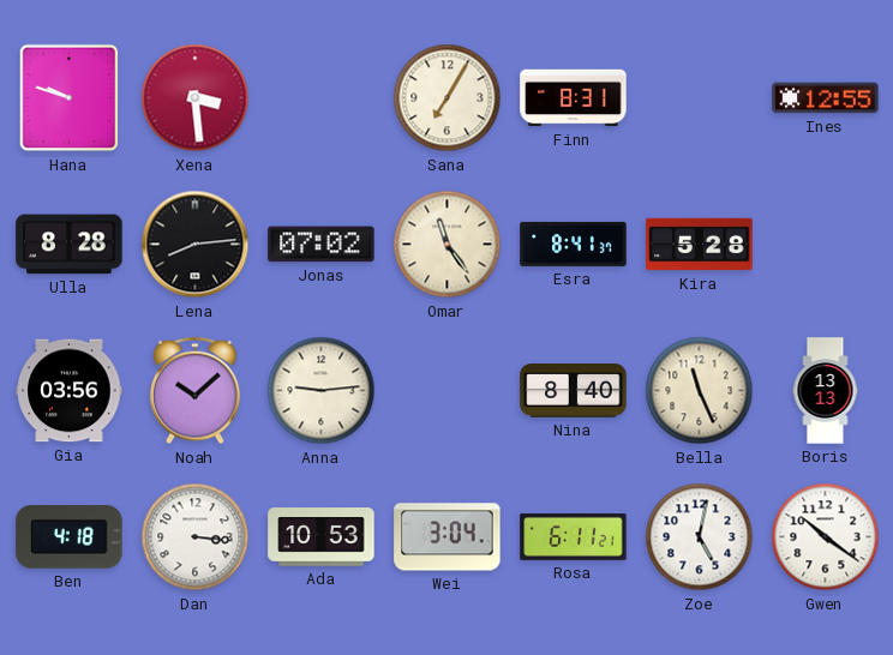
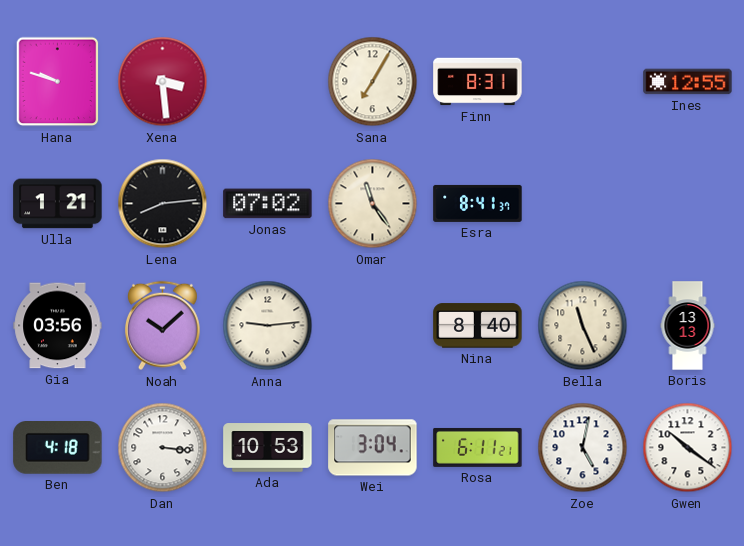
Ulla: 8:28 -> 1:21
Kira: 5:28 -> none
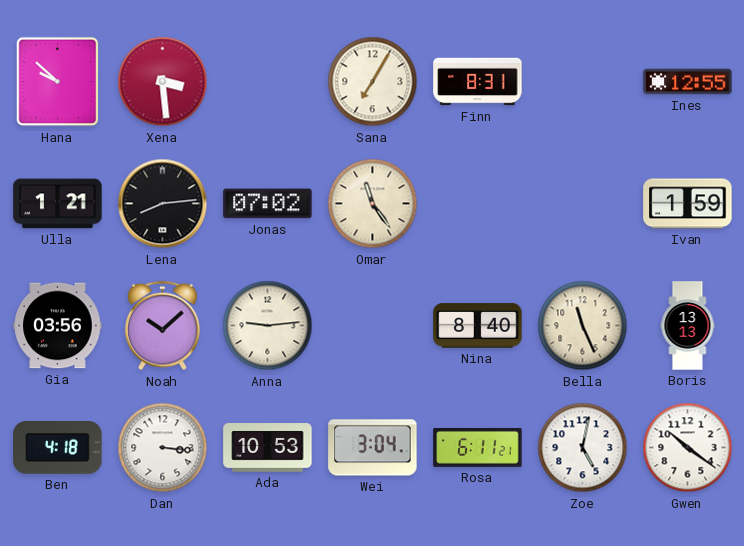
Hana: 9:48 -> 9:52
Esra: 8:41 -> none
Ivan: none -> 1:59
